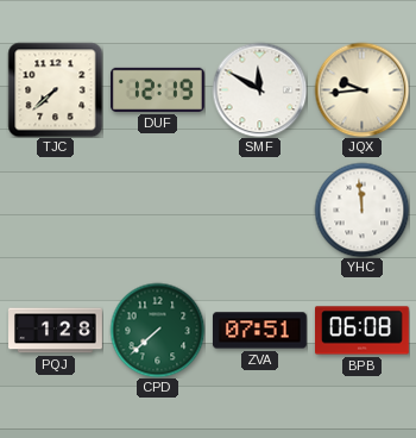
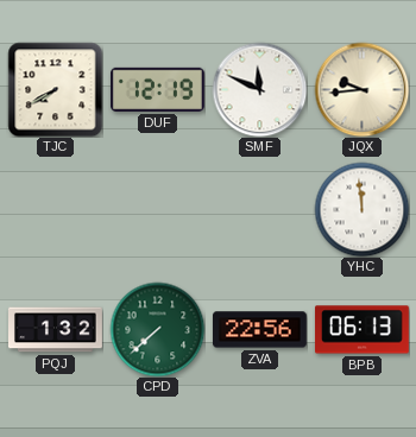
TJC: 7:38 -> 7:40
SMF: 11:50 -> 11:49
PQJ: 1:28 -> 1:32
ZVA: 07:51 -> 22:56
BPB: 06:08 -> 06:13
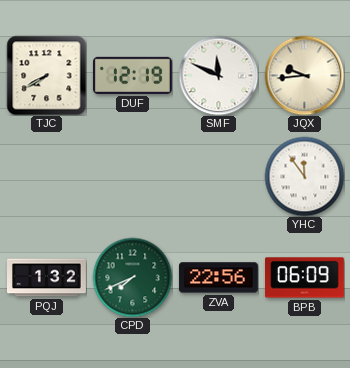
YHC: 11:59 -> 11:54
CPD: 7:38 -> 7:41
BPB: 06:13 -> 06:09
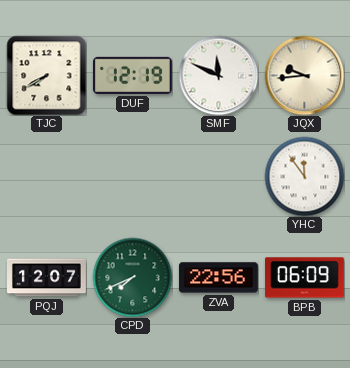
PQJ: 1:32 -> 12:07
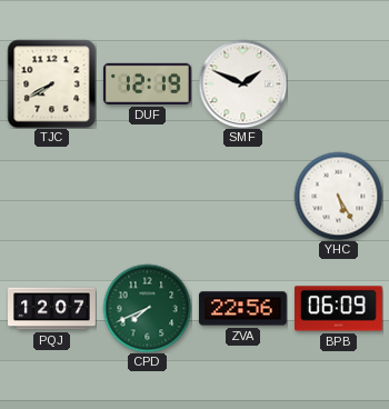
SMF: 11:49 -> 1:49
JQX: 9:44 -> none
YHC: 11:54 -> 5:25
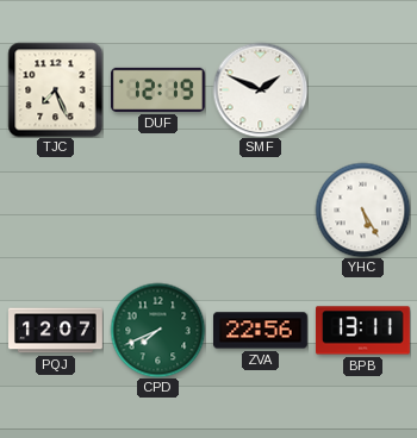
TJC: 7:40 -> 7:26
BPB: 06:09 -> 13:11
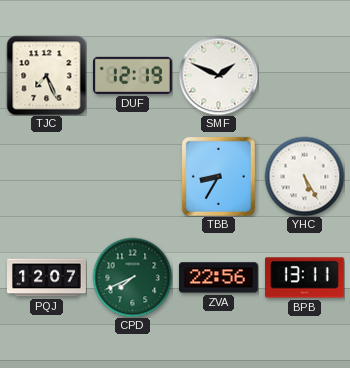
TBB: none -> 8:35
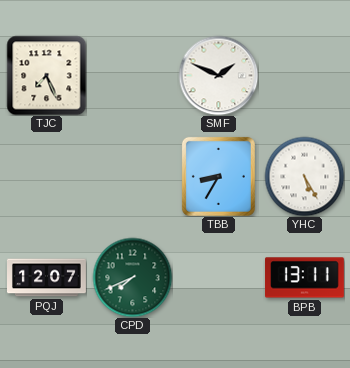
DUF: 12:19 -> none
ZVA: 22:56 -> none
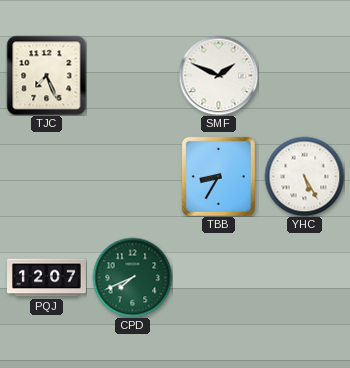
BPB: 13:11 -> none
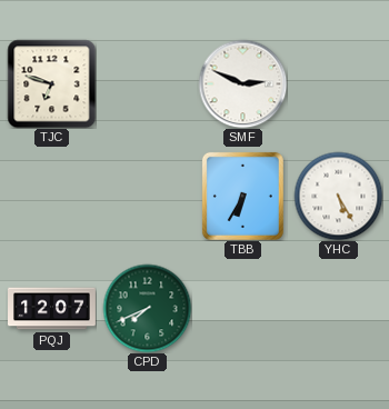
TJC: 7:26 -> 6:48
SMF: 1:49 -> 2:49
TBB: 8:35 -> 6:35
